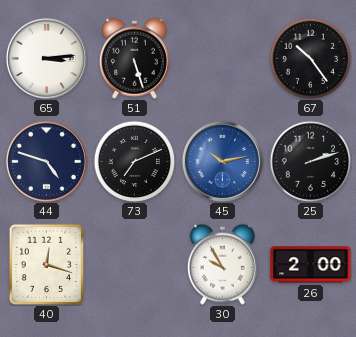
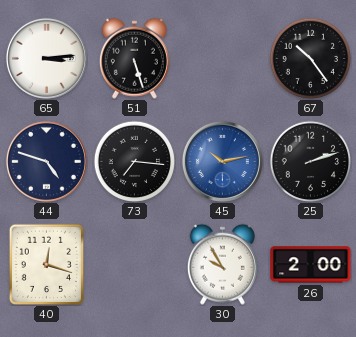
73: 7:11 -> 7:16
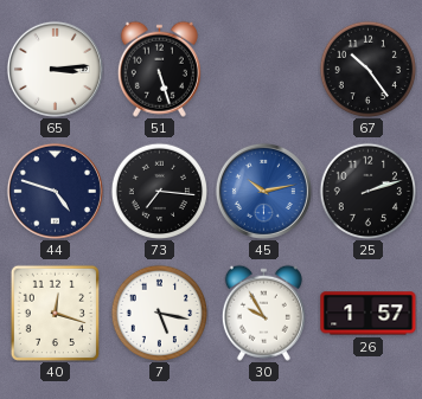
7: none -> 5:17
26: 2:00 -> 1:57
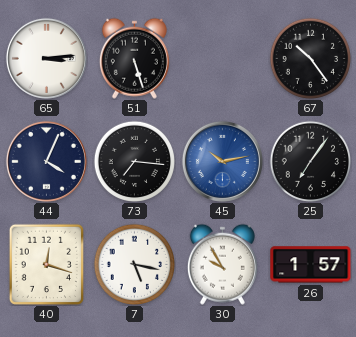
44: 4:48 -> 4:04
25: 2:12 -> 7:06
